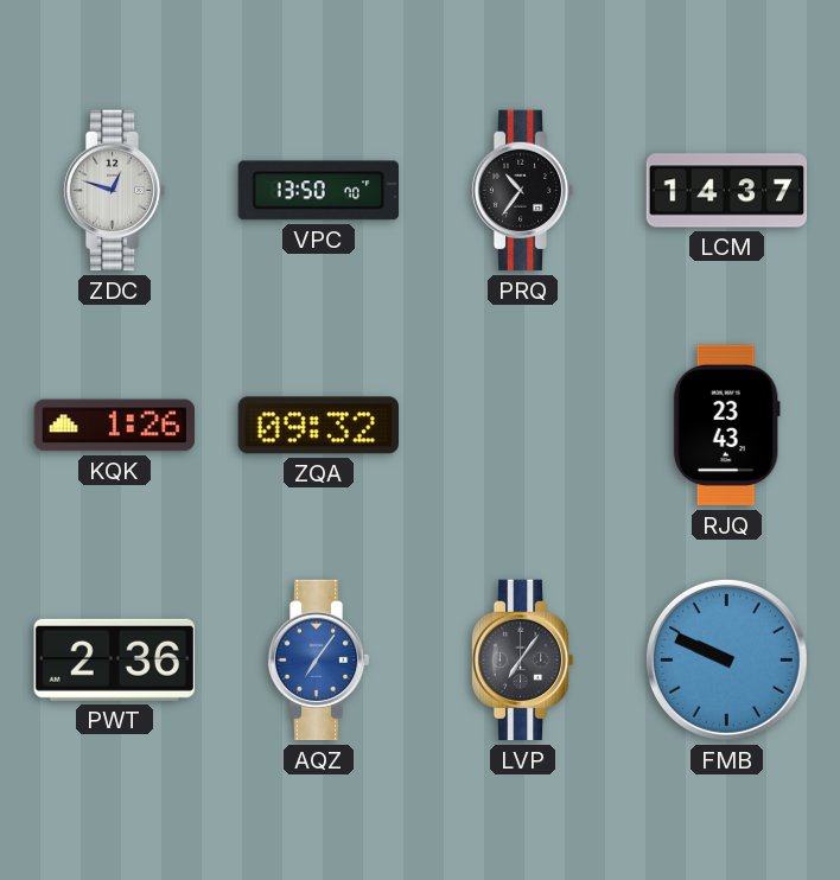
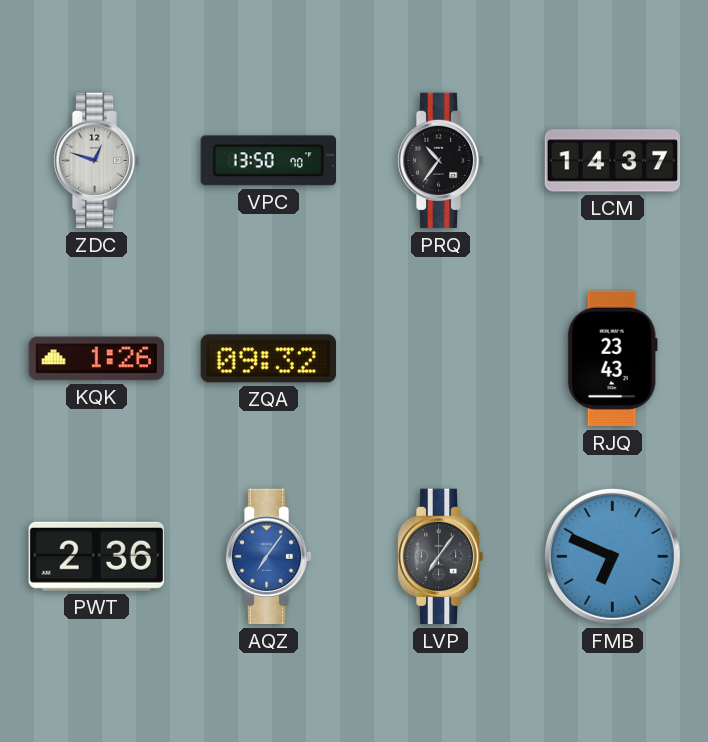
FMB: 9:49 -> 6:49
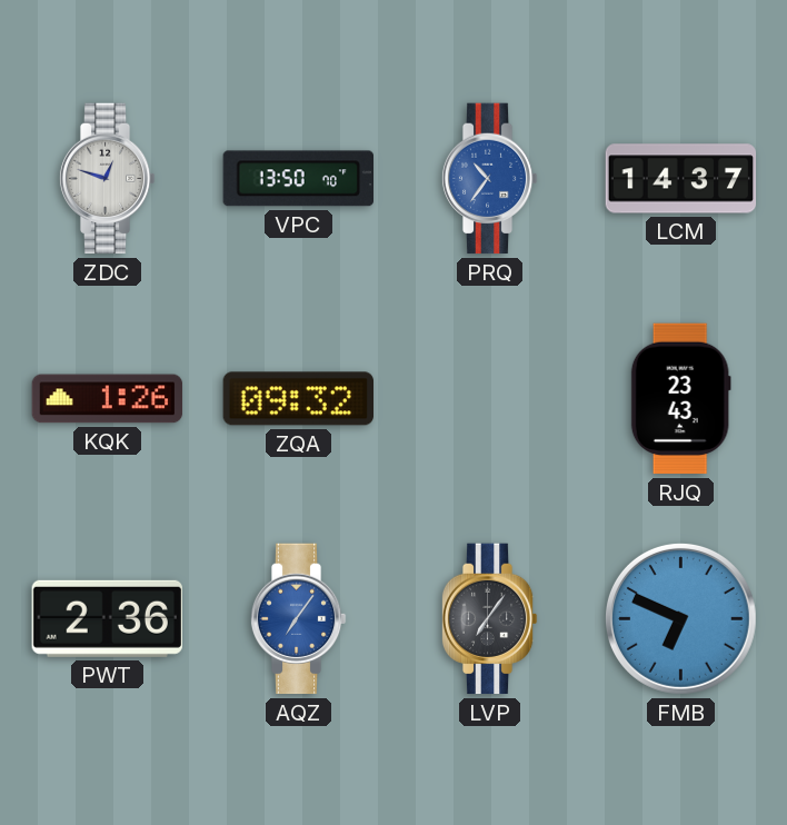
PRQ dial: black -> blue
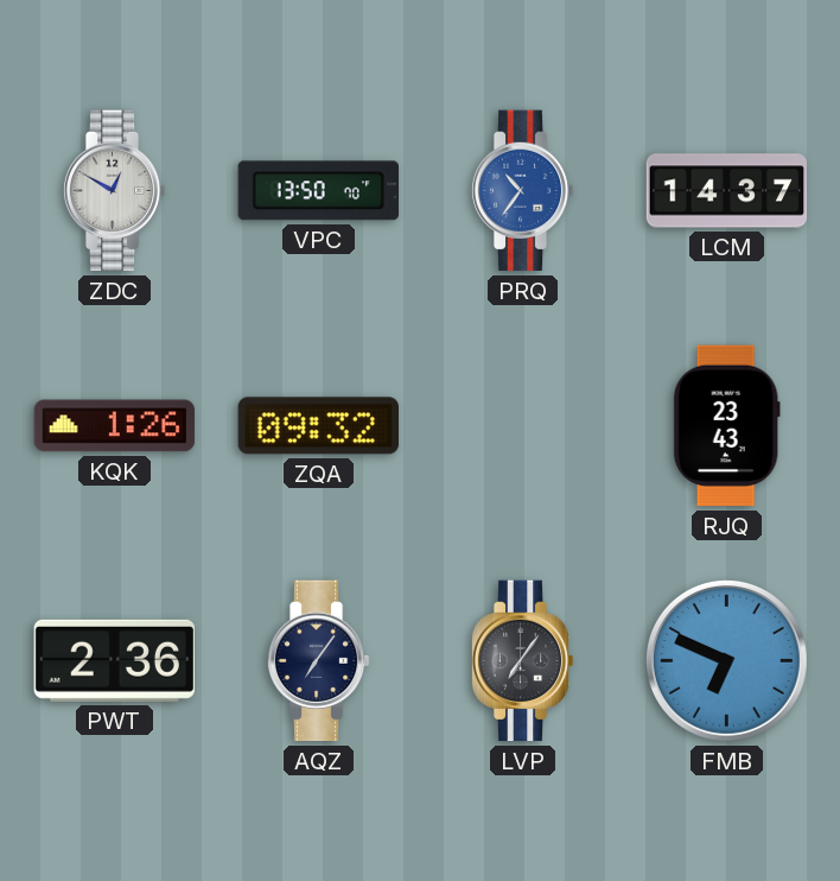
ZDC: 12:48 -> 12:50
AQZ dial: blue -> navy
